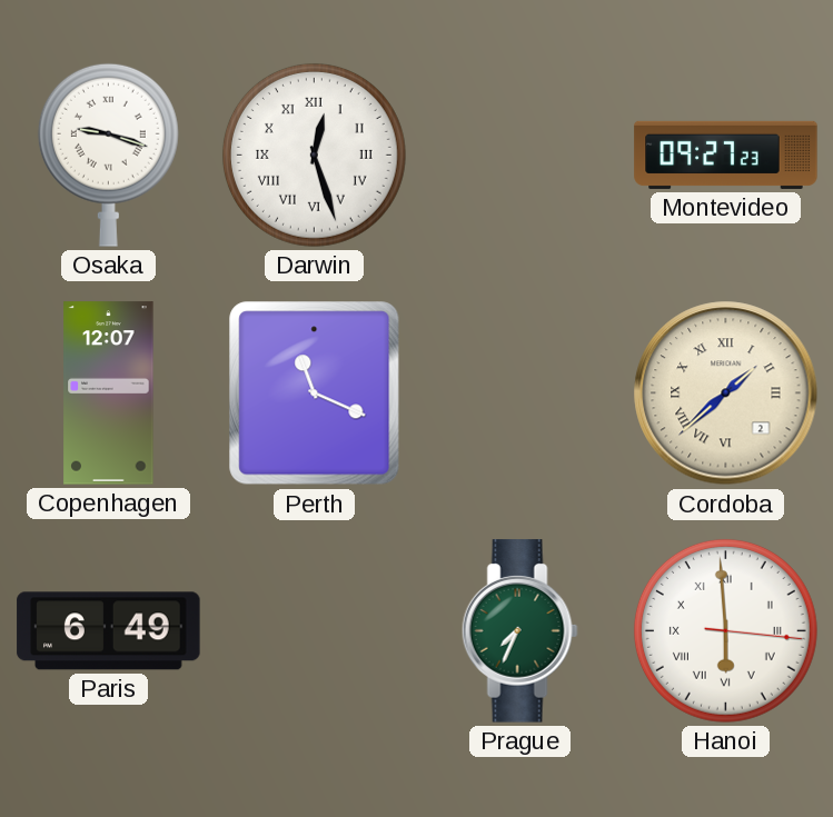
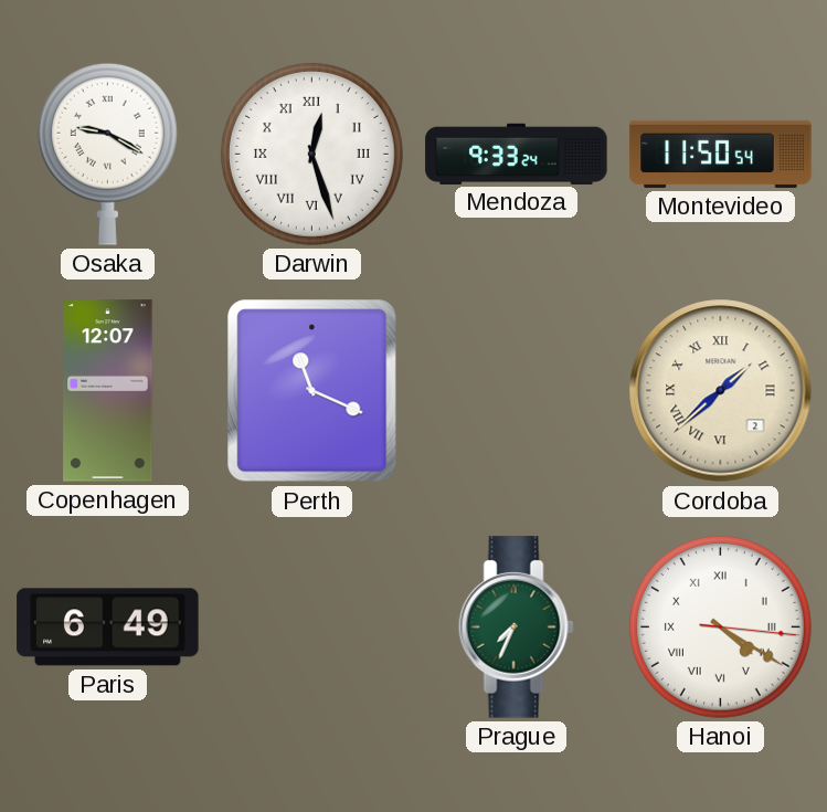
Osaka: 9:18 -> 9:20
Mendoza: none -> 9:33
Montevideo: 09:27 -> 11:50
Hanoi: 5:59 -> 4:20
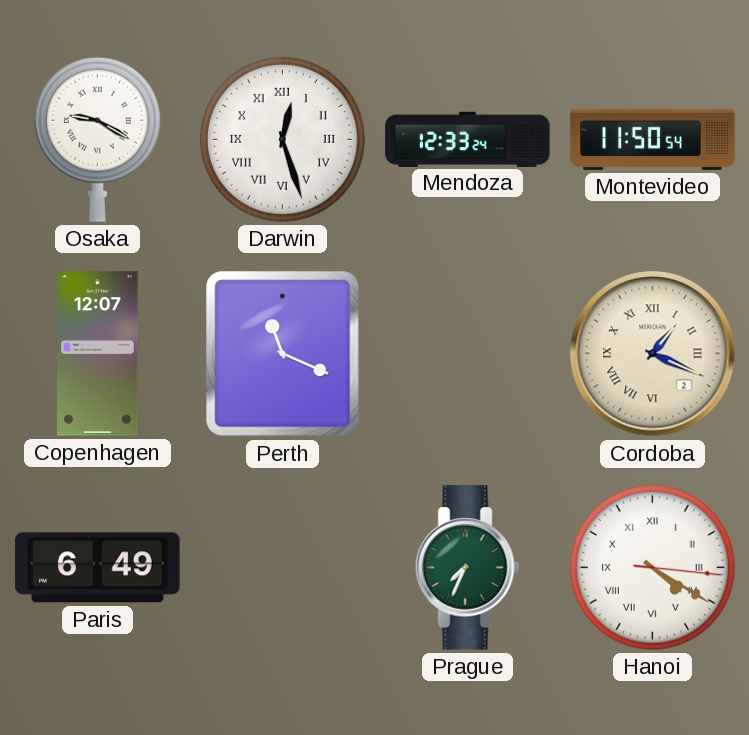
Mendoza: 9:33 -> 12:33
Cordoba: 1:38 -> 1:19
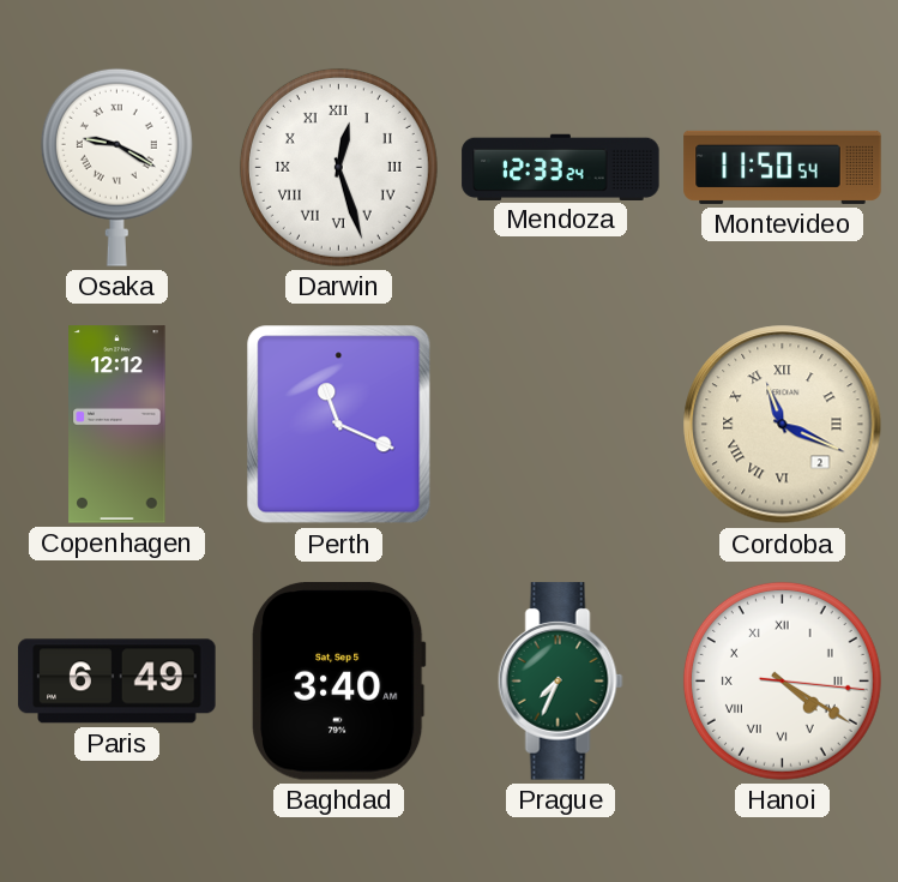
Copenhagen: 12:07 -> 12:12
Cordoba: 1:19 -> 11:19
Baghdad: none -> 3:40
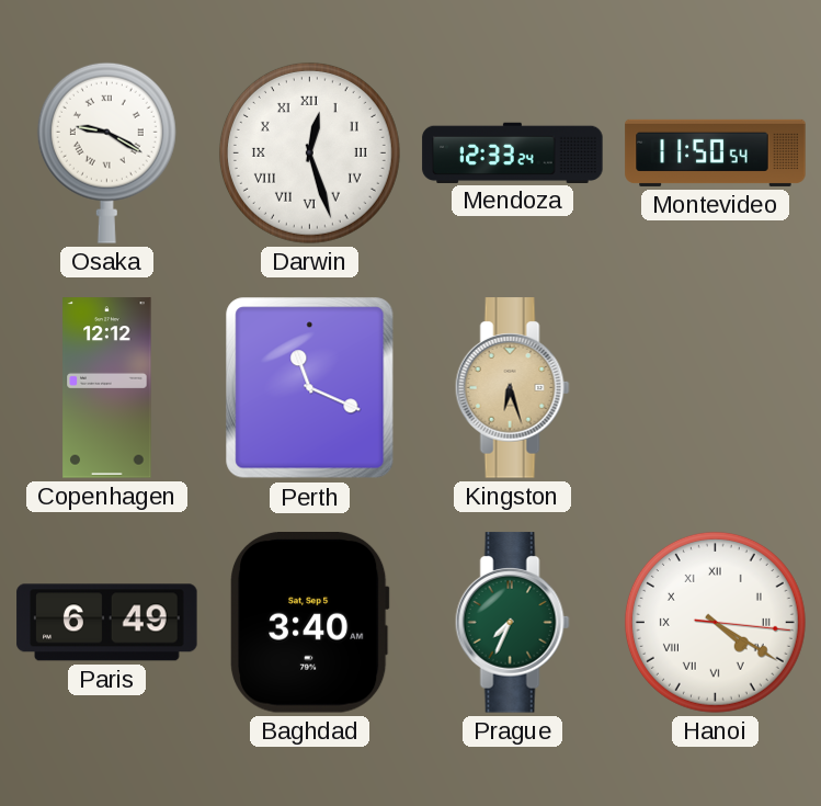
Kingston: none -> 6:27
Cordoba: 11:19 -> none
